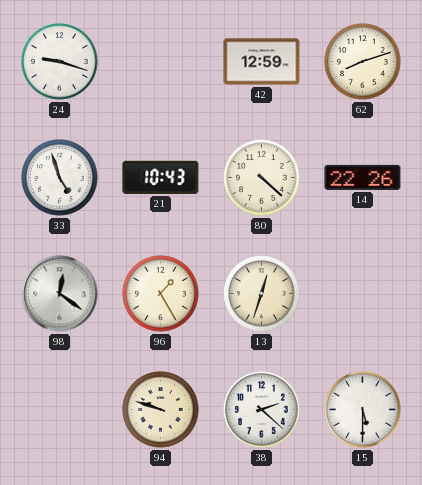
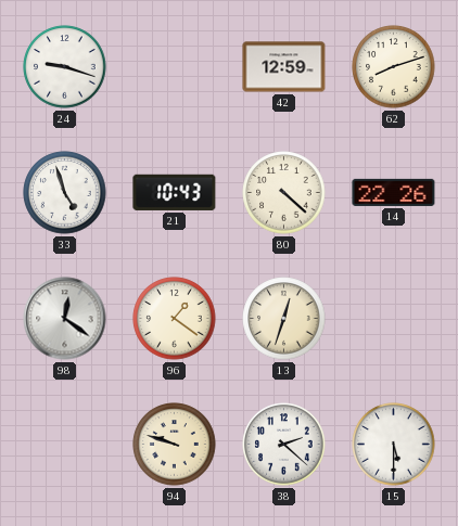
96: 1:25 -> 1:21
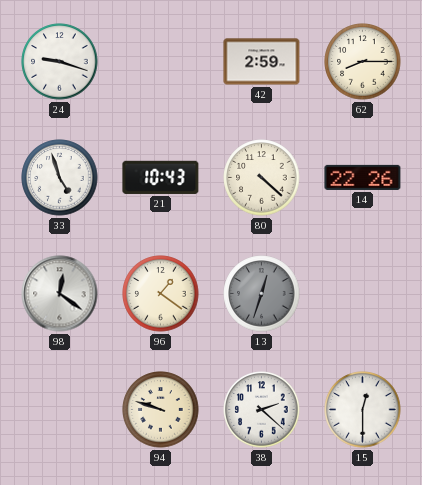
42: 12:59 -> 2:59
62: 8:12 -> 8:15
13 dial: cream -> grey
15: 5:30 -> 12:30
